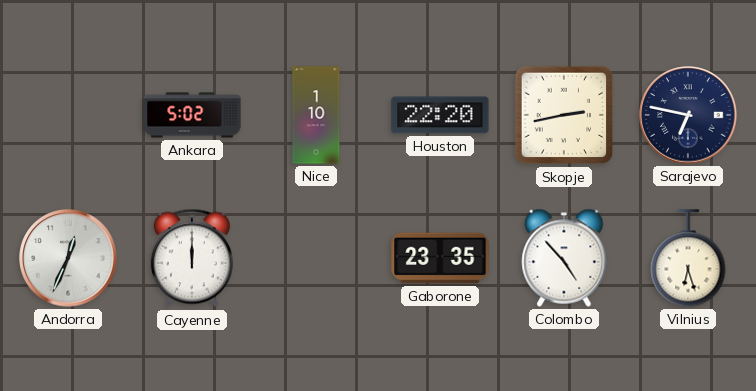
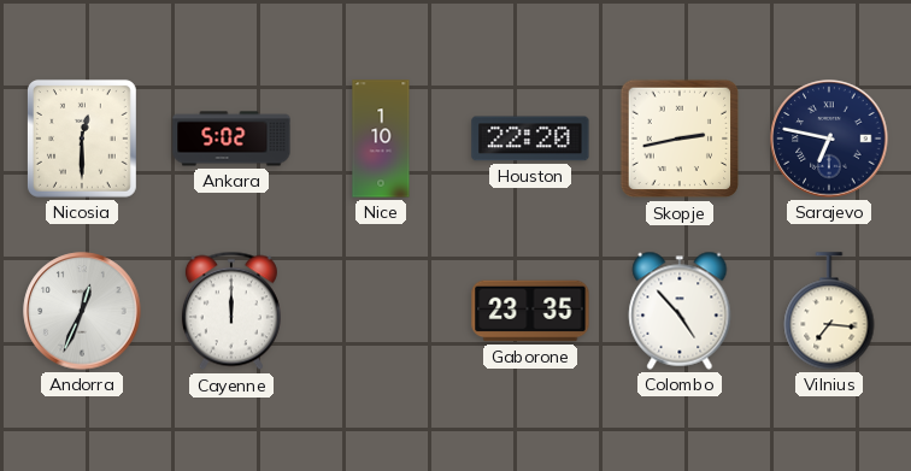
Nicosia: none -> 12:30
Vilnius: 6:27 -> 7:16
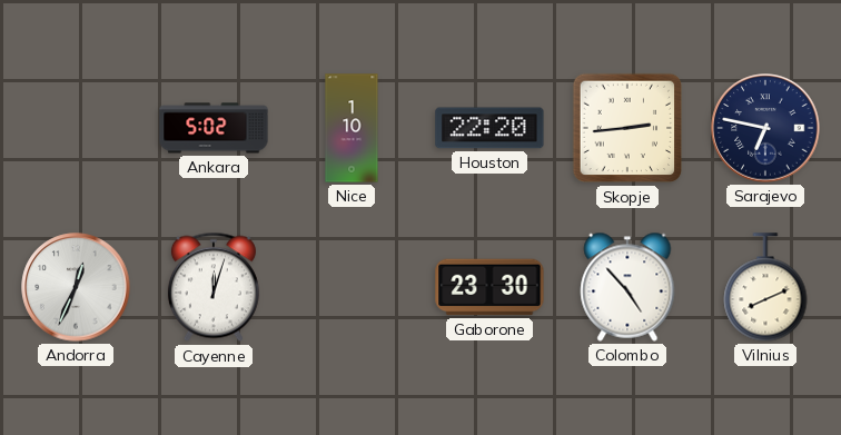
Nicosia: 12:30 -> none
Skopje: 2:43 -> 2:44
Cayenne: 12:00 -> 12:03
Gaborone: 23:35 -> 23:30
Vilnius: 7:16 -> 8:11
